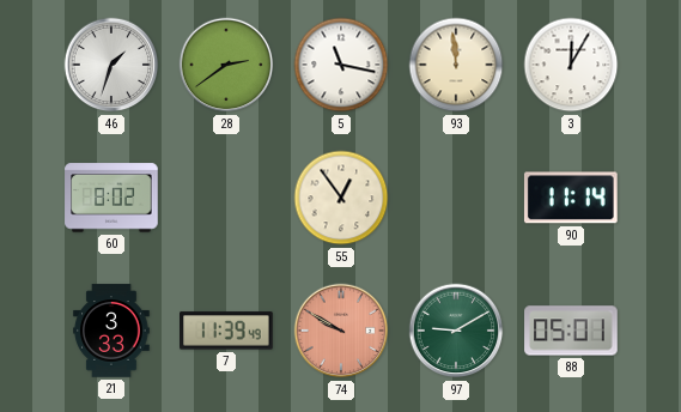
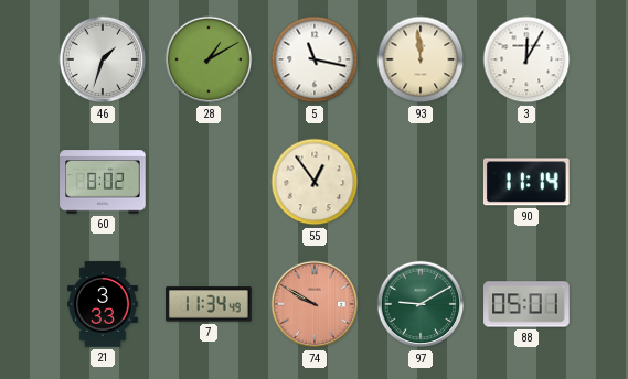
28: 2:39 -> 1:10
7: 11:39 -> 11:34
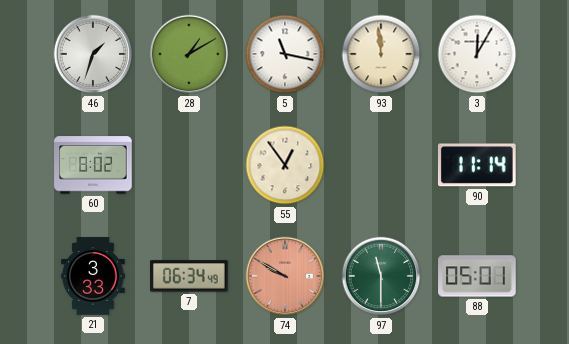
7: 11:34 -> 06:34
97: 9:10 -> 11:30
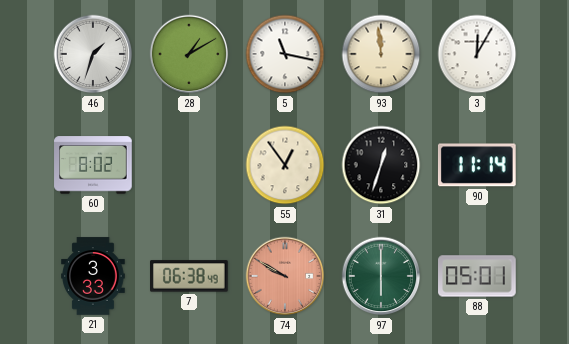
31: none -> 12:33
7: 06:34 -> 06:38
97: 11:30 -> 6:00
